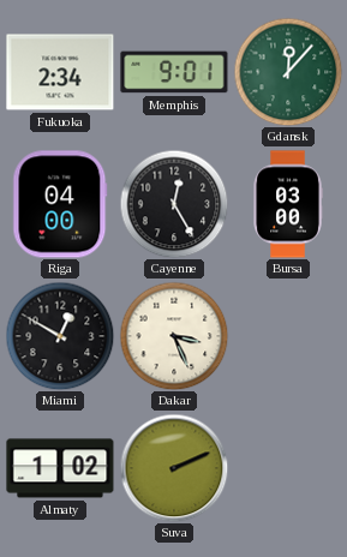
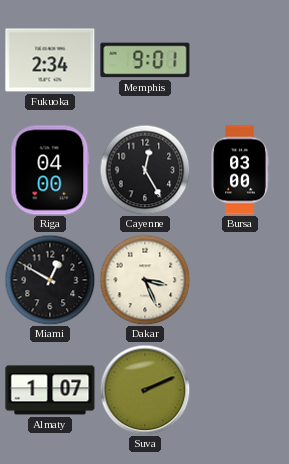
Gdansk: 12:07 -> none
Almaty: 1:02 -> 1:07
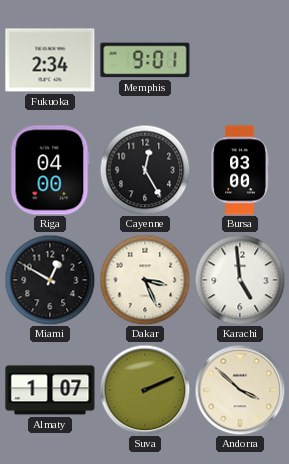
Karachi: none -> 4:59
Andorra: none -> 3:52
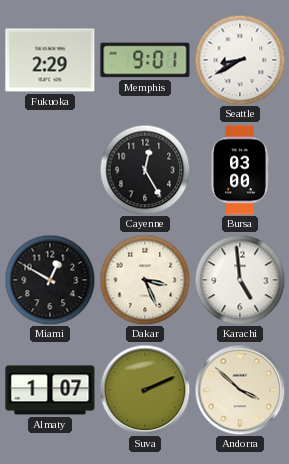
Fukuoka: 2:34 -> 2:29
Seattle: none -> 8:40
Riga: 04:00 -> none
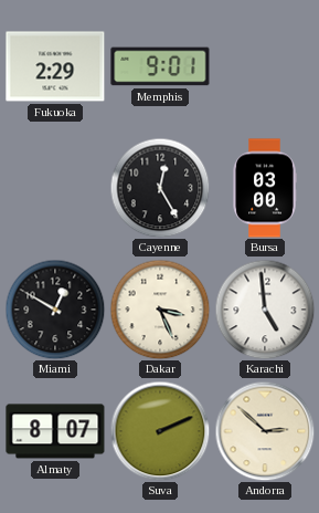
Seattle: 8:40 -> none
Almaty: 1:07 -> 8:07
Andorra: 3:52 -> 2:52
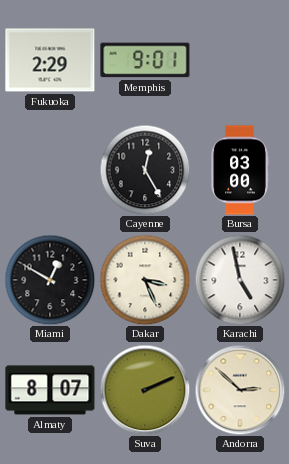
Karachi: 4:59 -> 4:58
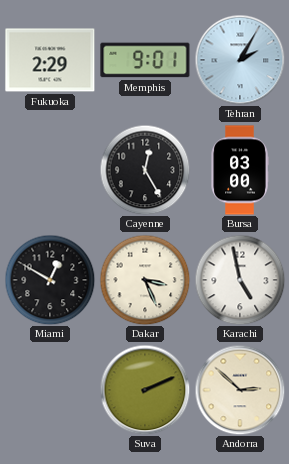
Tehran: none -> 2:05
Almaty: 8:07 -> none
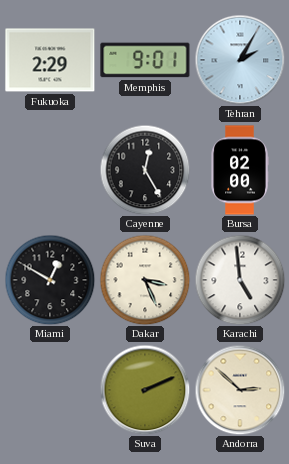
Bursa: 03:00 -> 02:00
Karachi: 4:58 -> 4:59
